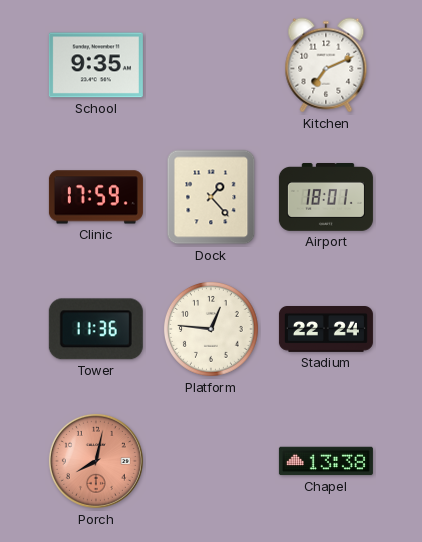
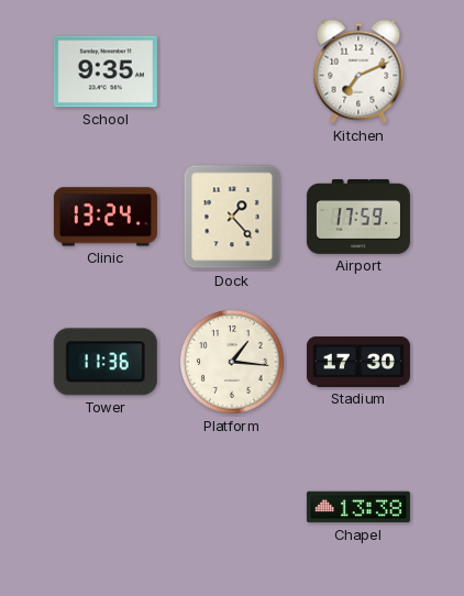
Clinic: 17:59 -> 13:24
Airport: 18:01 -> 17:59
Platform: 12:46 -> 1:16
Stadium: 22:24 -> 17:30
Porch: 8:02 -> none
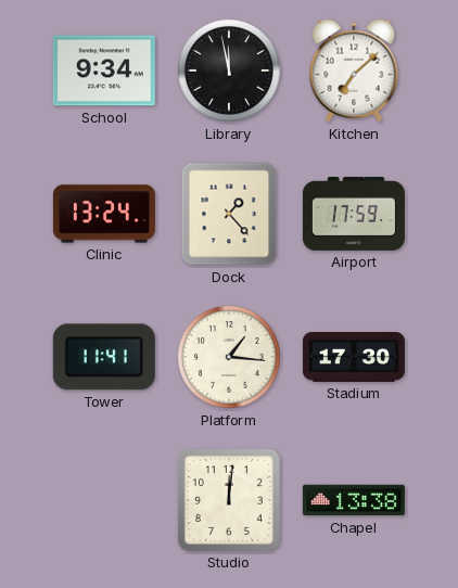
School: 9:35 -> 9:34
Library: none -> 11:58
Kitchen: 7:11 -> 7:08
Tower: 11:36 -> 11:41
Studio: none -> 12:01
